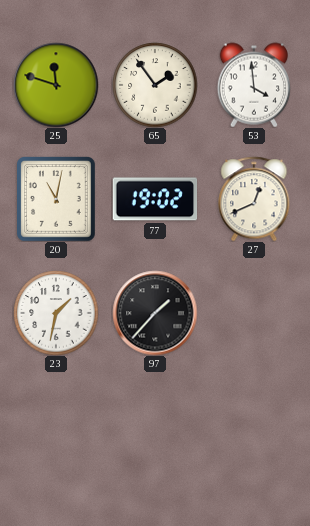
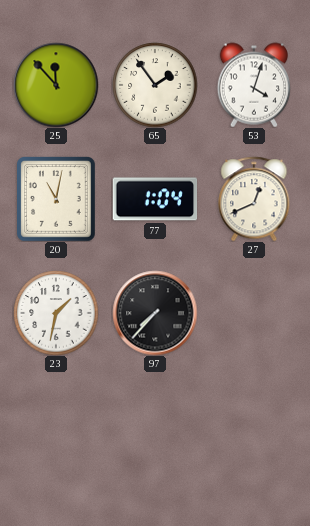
25: 11:48 -> 11:53
53: 3:59 -> 4:03
77: 19:02 -> 1:04
97: 1:37 -> 7:37
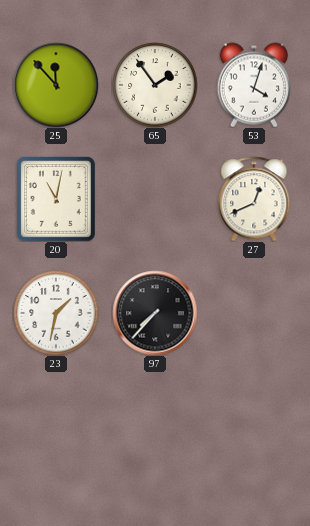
77: 1:04 -> none
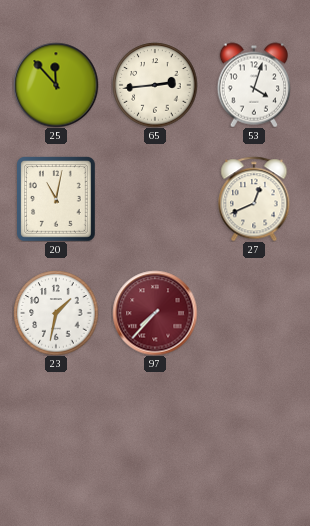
65: 1:54 -> 2:44
97 dial: black -> burgundy
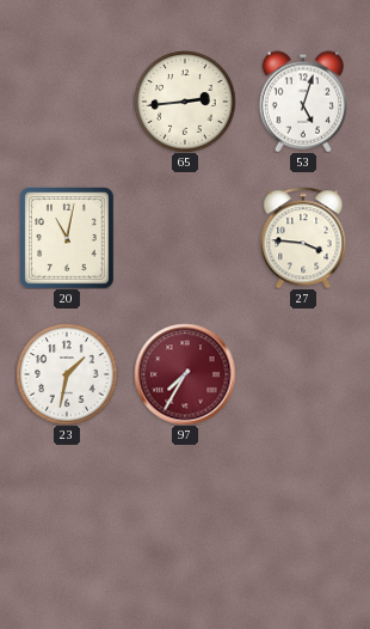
25: 11:53 -> none
53: 4:03 -> 5:03
27: 12:41 -> 3:46
97: 7:37 -> 7:35
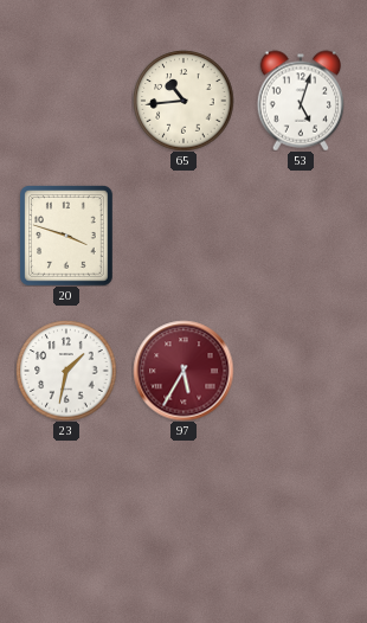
65: 2:44 -> 10:44
20: 11:02 -> 3:48
27: 3:46 -> none
97: 7:35 -> 5:35
